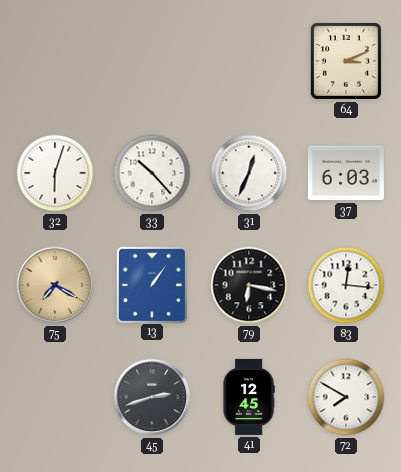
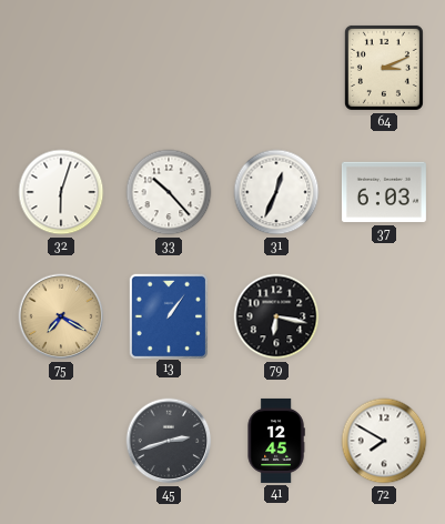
83: 12:16 -> none
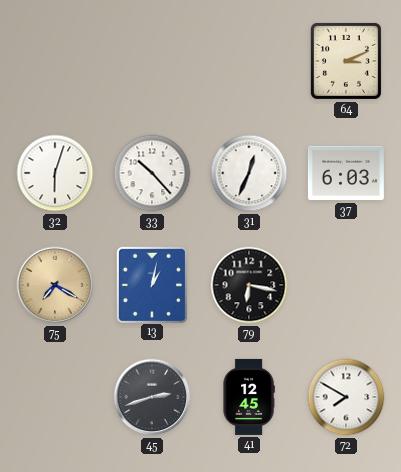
13: 1:06 -> 1:02
